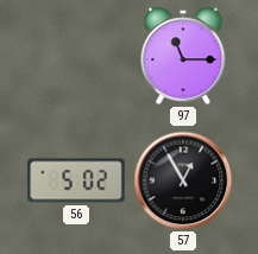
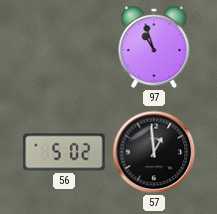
97: 11:15 -> 10:57
57: 12:55 -> 12:59
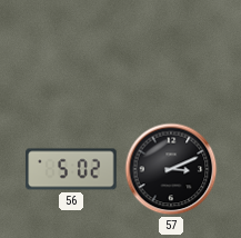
97: 10:57 -> none
57: 12:59 -> 3:11
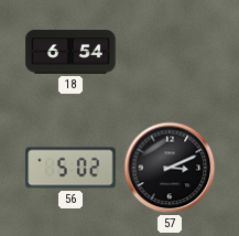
18: none -> 6:54
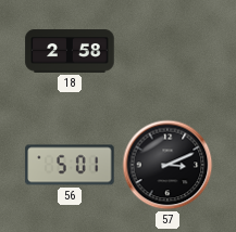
18: 6:54 -> 2:58
56: 5:02 -> 5:01
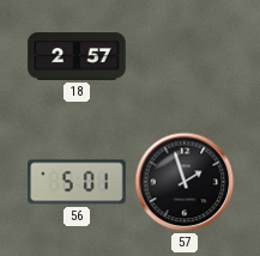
18: 2:58 -> 2:57
57: 3:11 -> 1:57
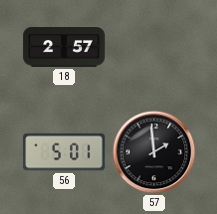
57: 1:57 -> 1:59
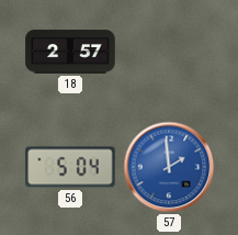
56: 5:01 -> 5:04
57 dial: black -> blue
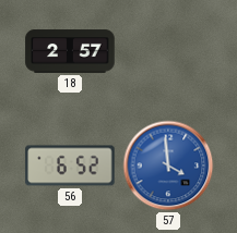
56: 5:04 -> 6:52
57: 1:59 -> 3:59
